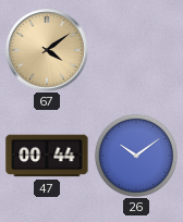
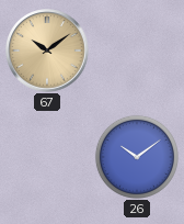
67: 4:09 -> 10:09
47: 00:44 -> none
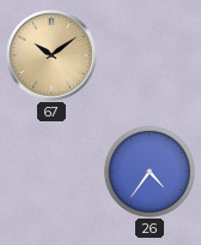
26: 10:09 -> 4:36
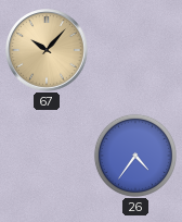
67: 10:09 -> 10:07
